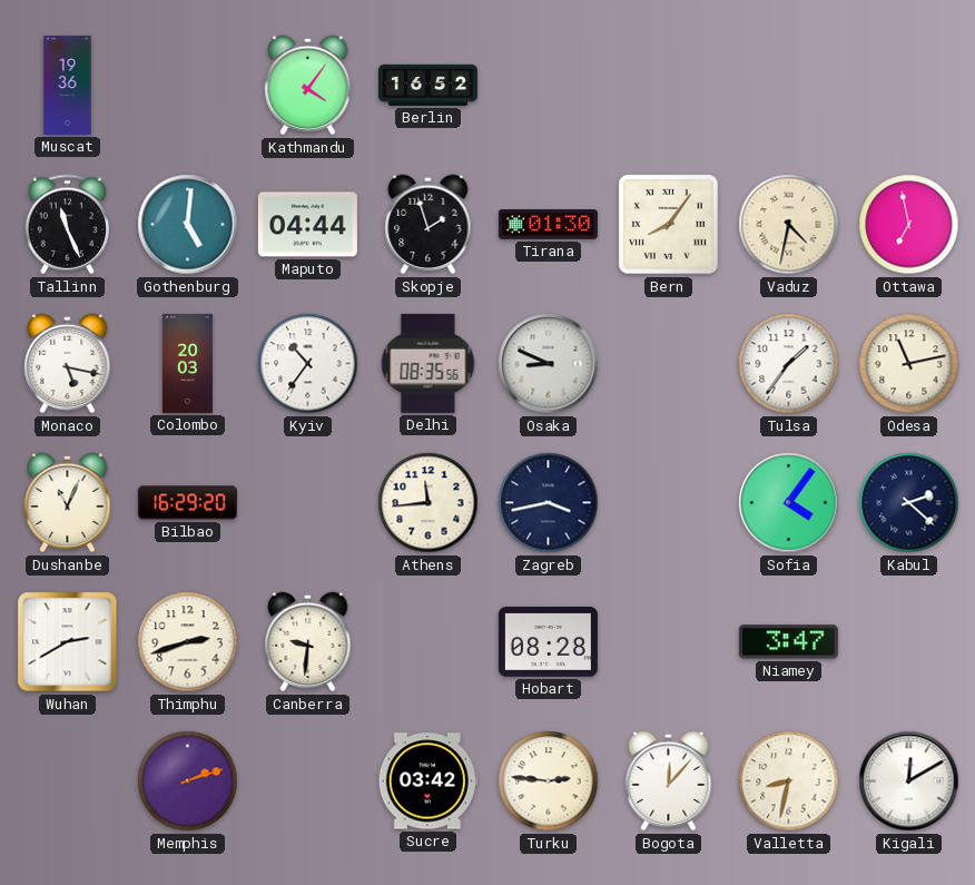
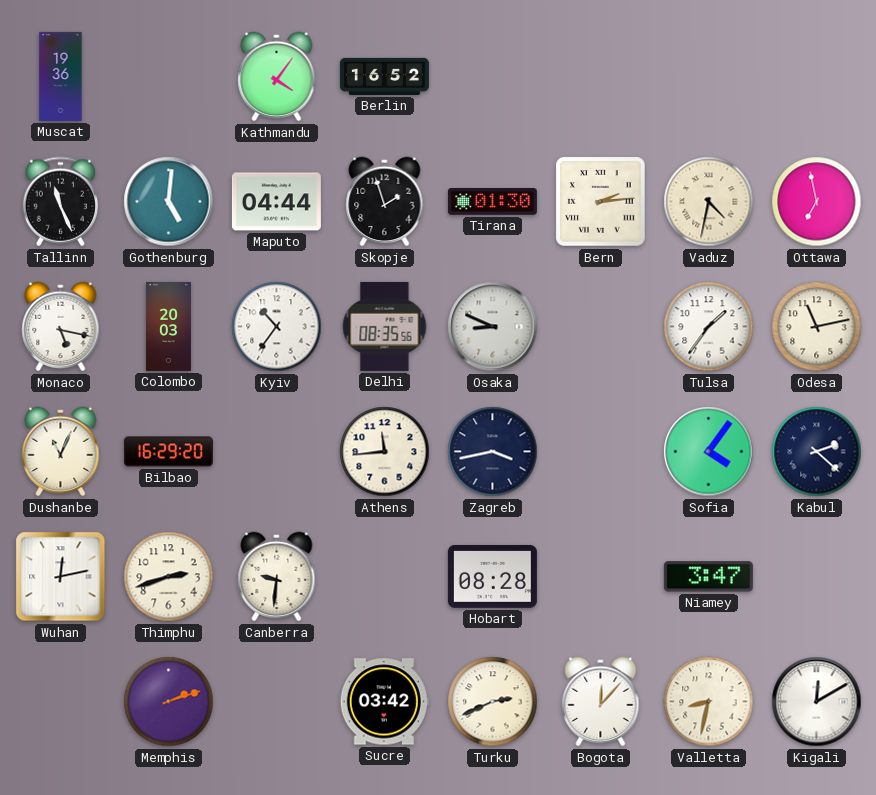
Bern: 8:06 -> 2:14
Wuhan: 2:40 -> 12:13
Turku: 2:46 -> 2:41
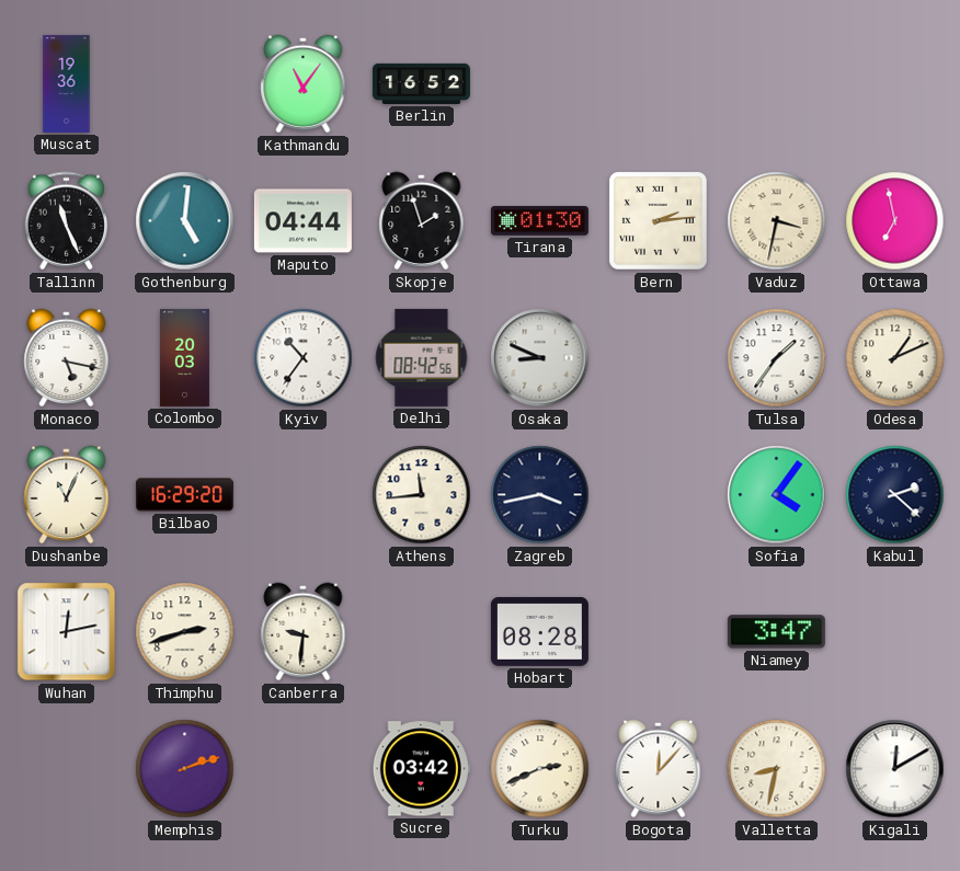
Kathmandu: 4:06 -> 11:06
Vaduz: 4:32 -> 3:32
Delhi: 08:35 -> 08:42
Odesa: 11:13 -> 1:11
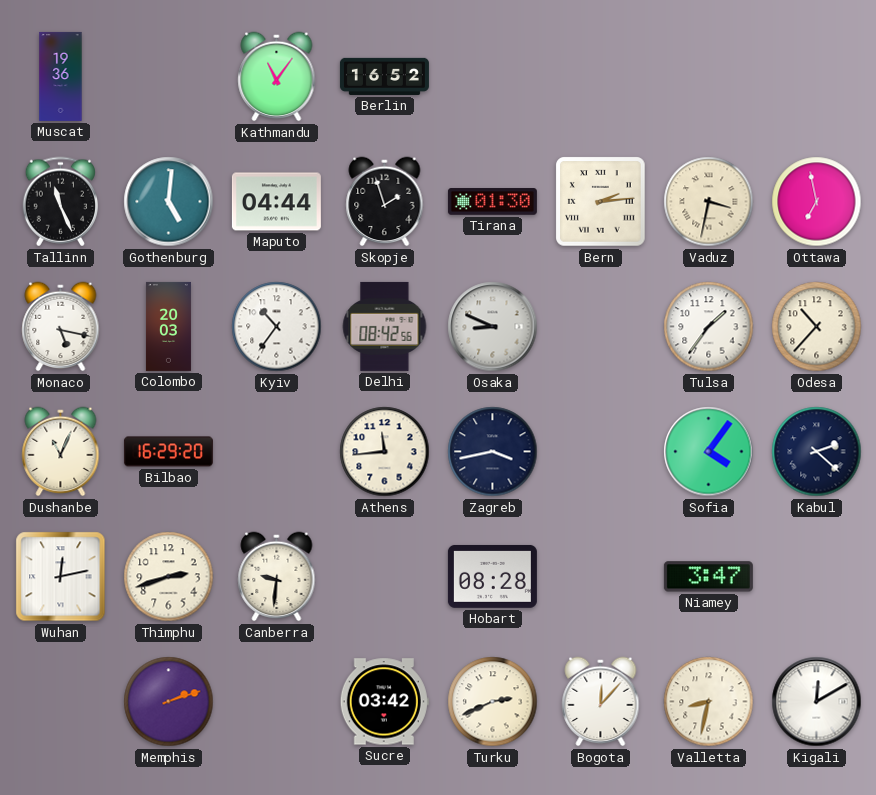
Odesa: 1:11 -> 10:37
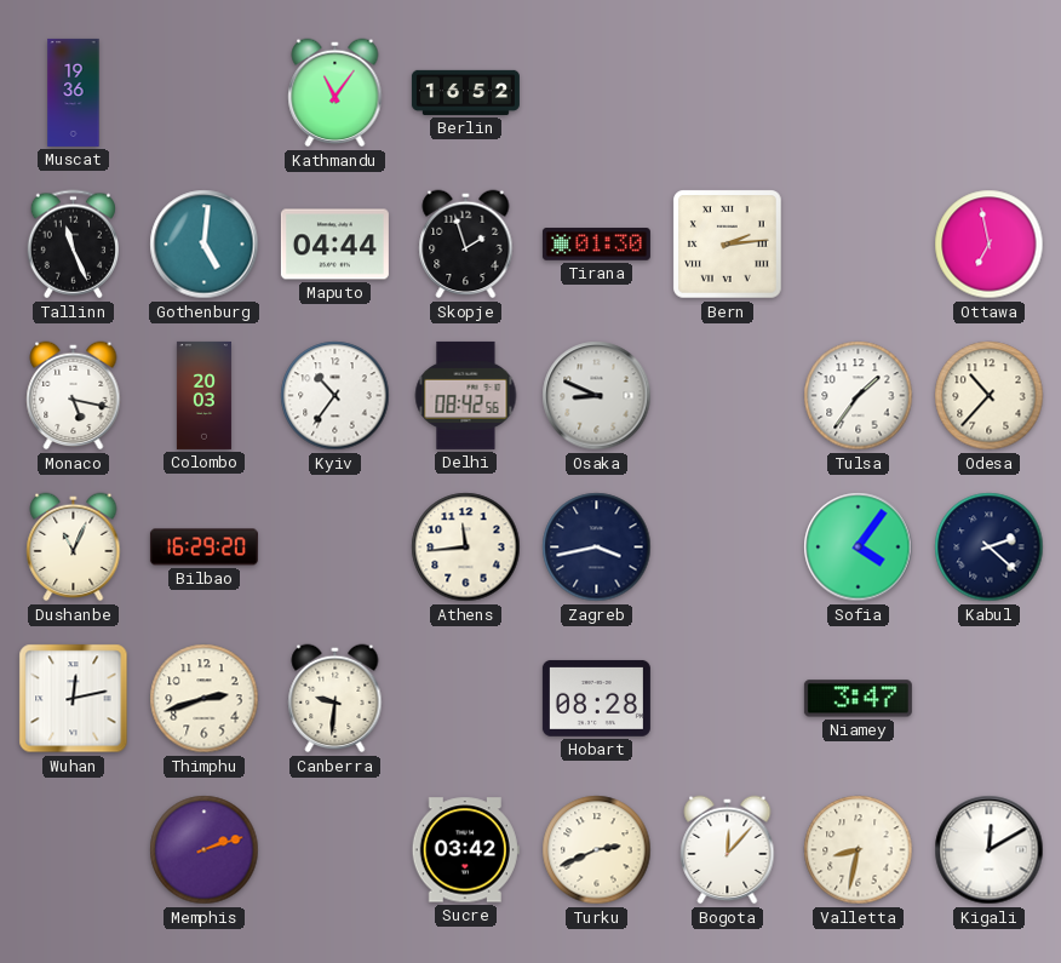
Vaduz: 3:32 -> none
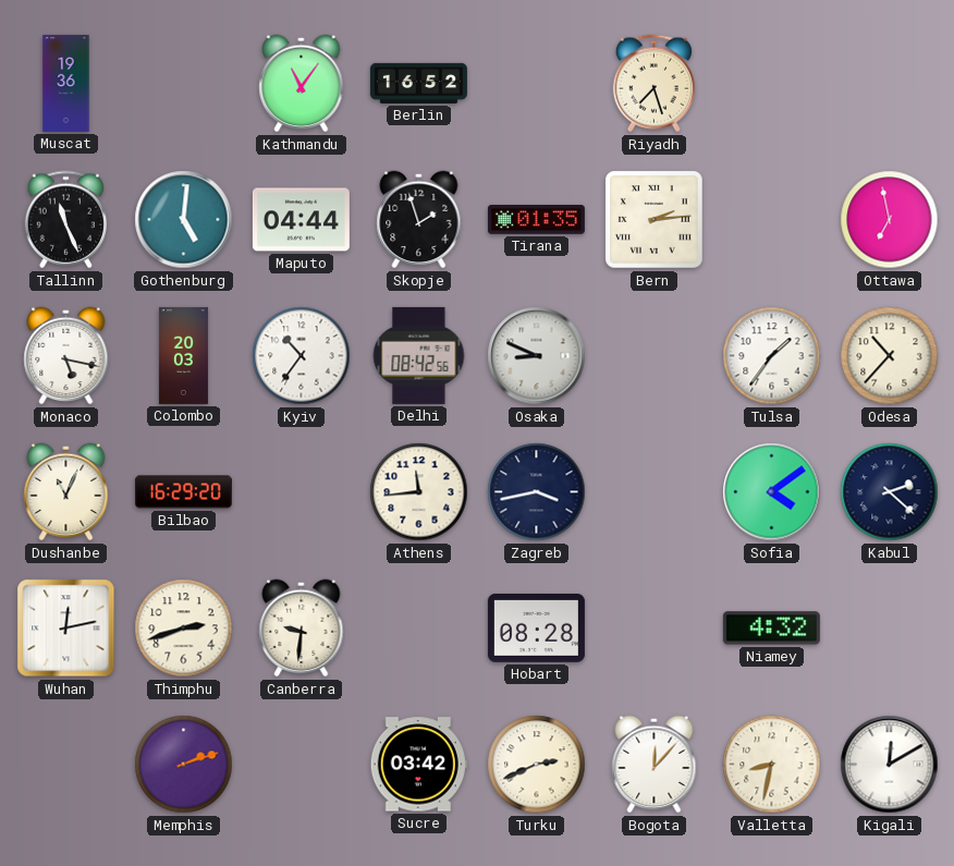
Riyadh: none -> 7:27
Tirana: 01:30 -> 01:35
Sofia: 4:06 -> 4:09
Niamey: 3:47 -> 4:32
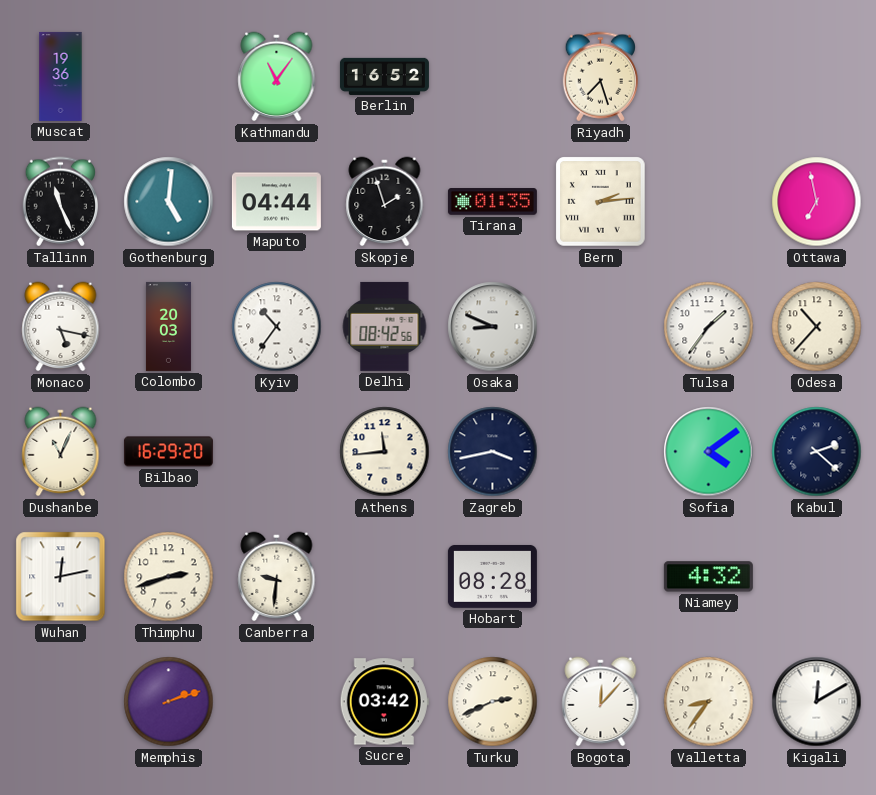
Valletta: 8:32 -> 8:36
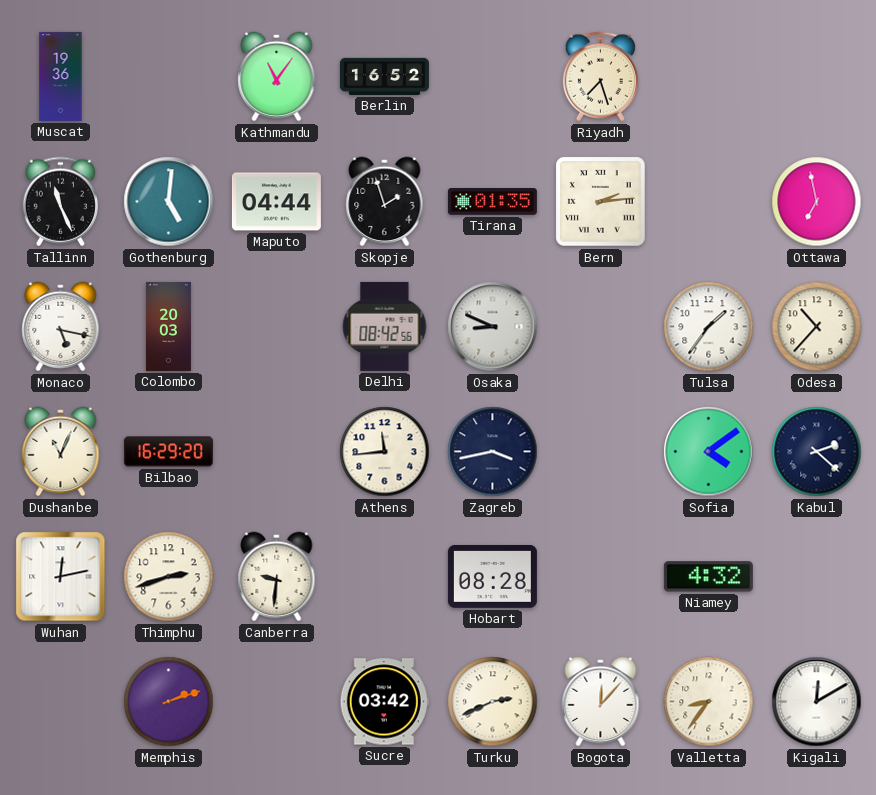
Kyiv: 10:36 -> none
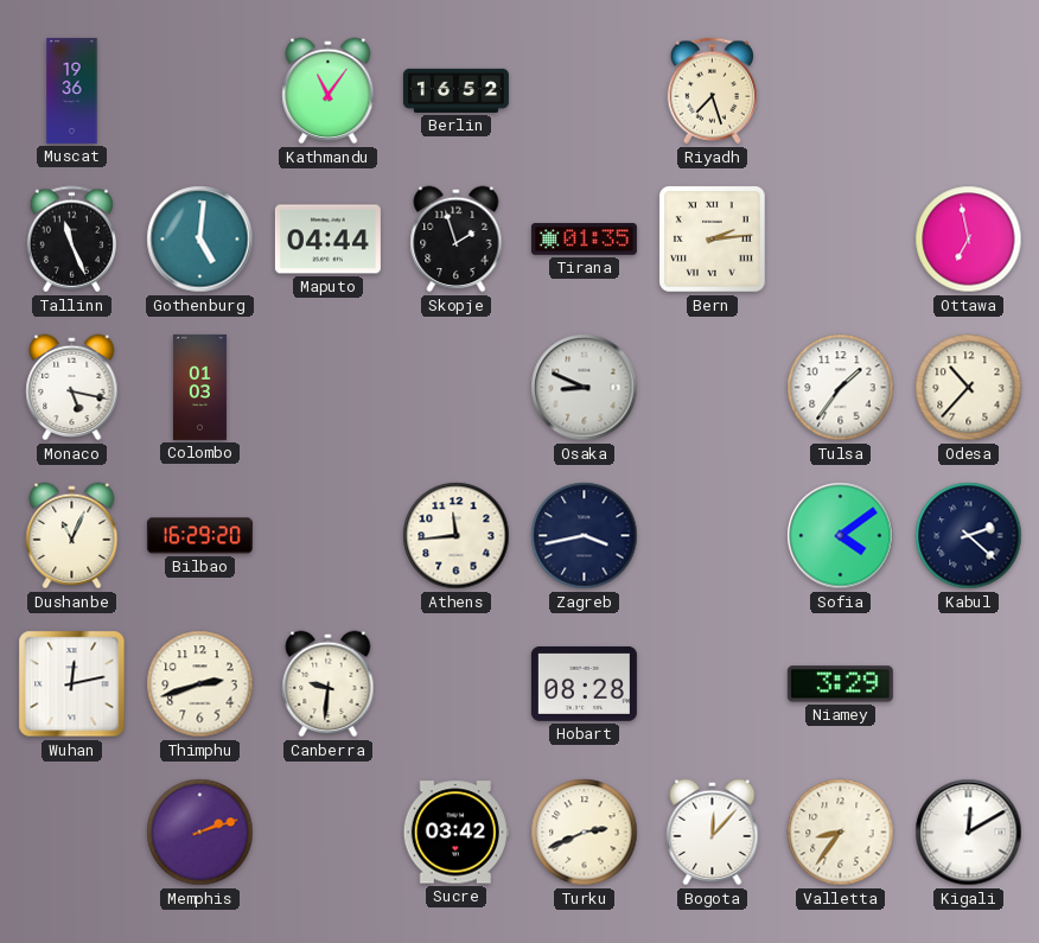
Colombo: 20:03 -> 01:03
Delhi: 08:42 -> none
Niamey: 4:32 -> 3:29
